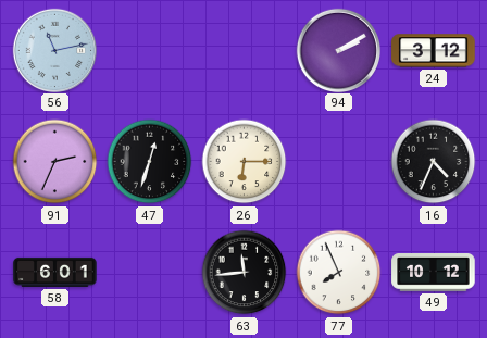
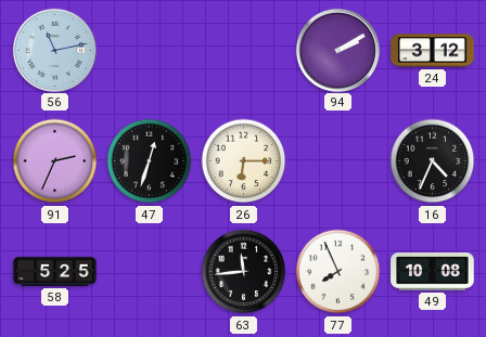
58: 6:01 -> 5:25
49: 10:12 -> 10:08
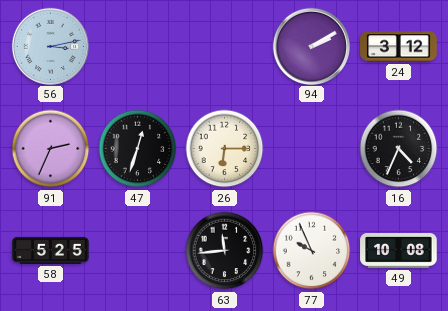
56: 11:13 -> 3:13
77: 7:56 -> 9:56
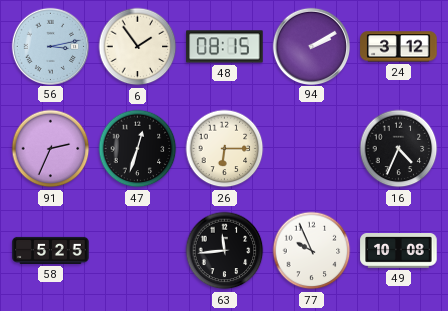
6: none -> 1:54
48: none -> 08:15
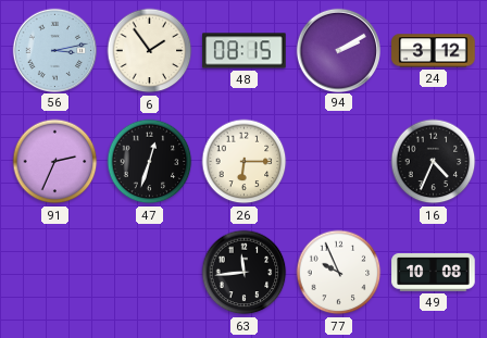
58: 5:25 -> none
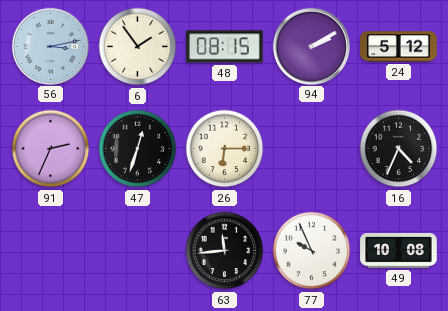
24: 3:12 -> 5:12
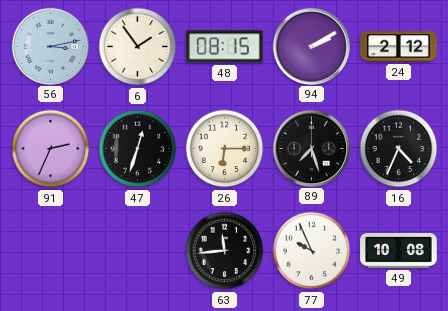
24: 5:12 -> 2:12
89: none -> 7:27
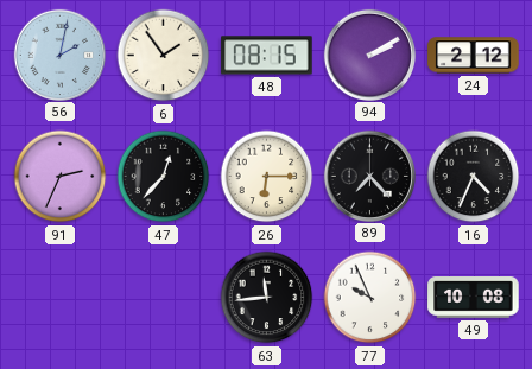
56: 3:13 -> 2:02
47: 12:33 -> 12:37
89: 7:27 -> 7:23
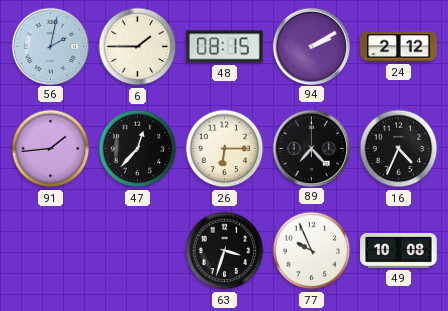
6: 1:54 -> 1:45
91: 2:34 -> 1:44
63: 11:44 -> 3:33
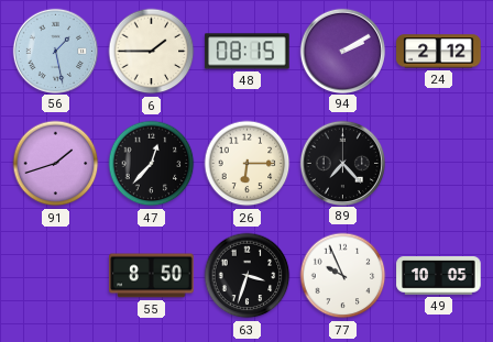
56: 2:02 -> 1:28
91: 1:44 -> 1:42
16: 4:34 -> none
55: none -> 8:50
49: 10:08 -> 10:05
